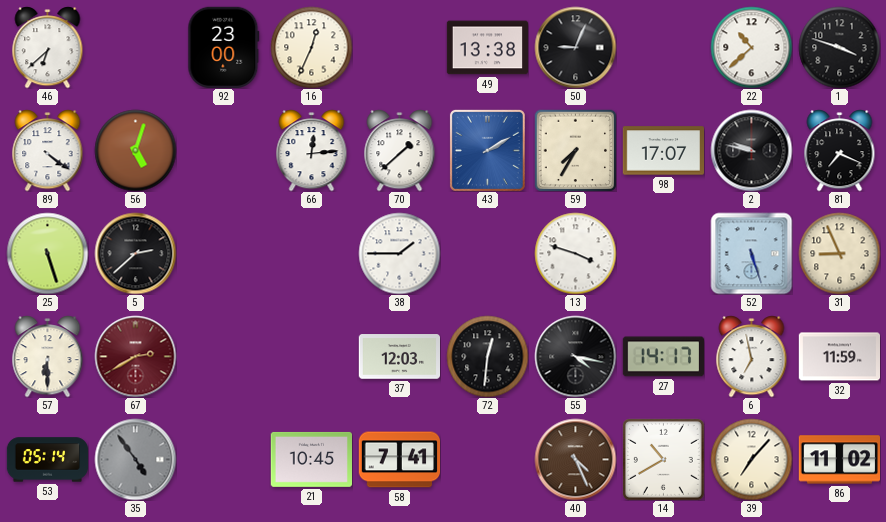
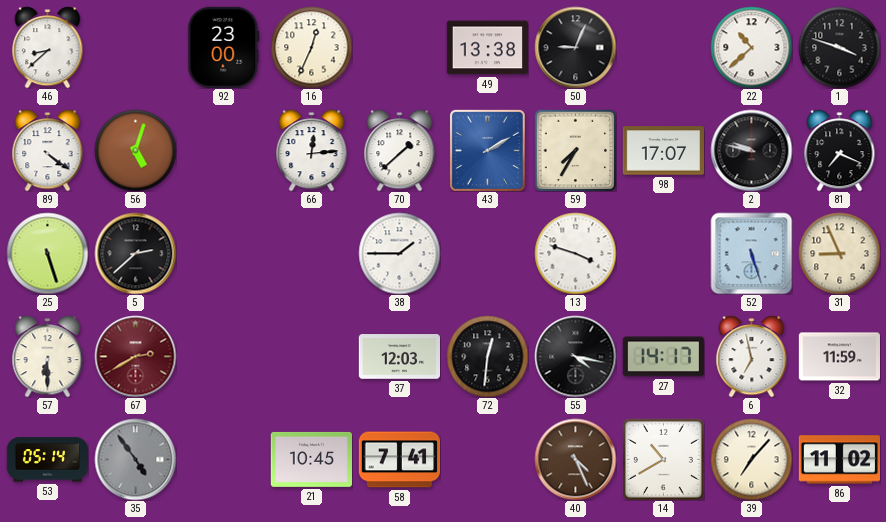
46: 6:38 -> 8:38
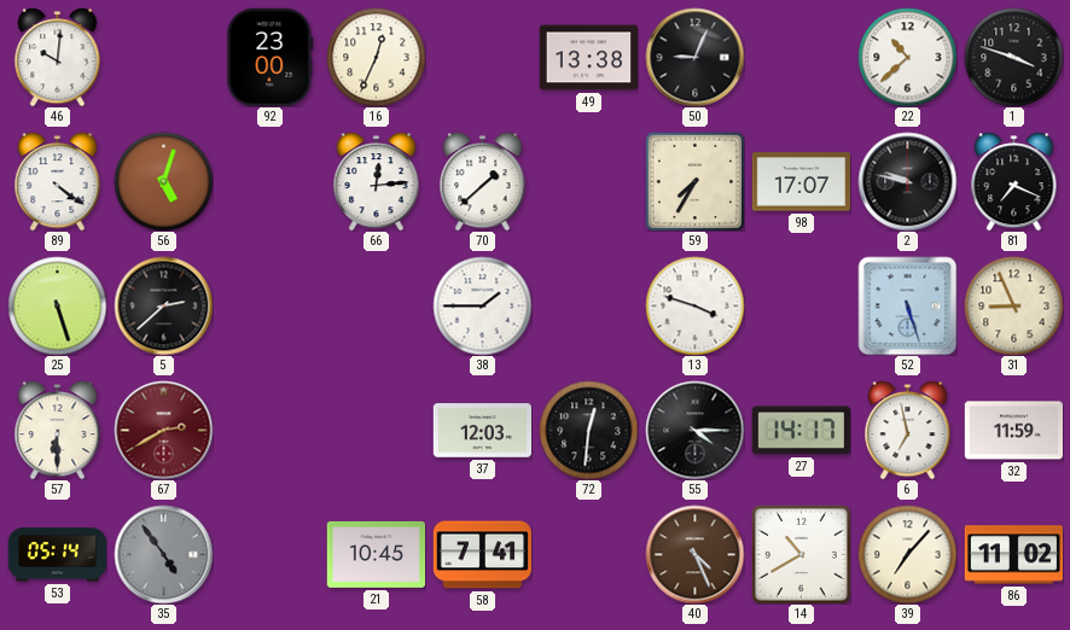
46: 8:38 -> 10:01
43: 2:10 -> none
55: 4:17 -> 4:15
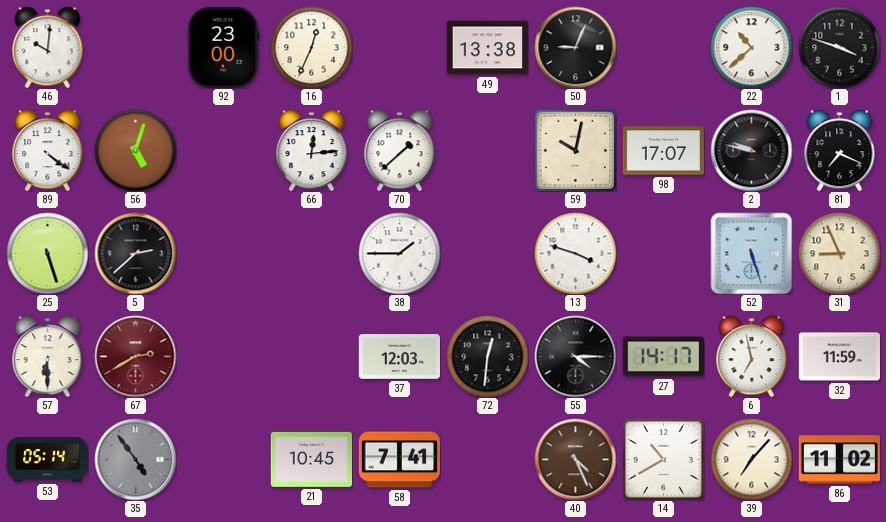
59: 7:35 -> 10:02
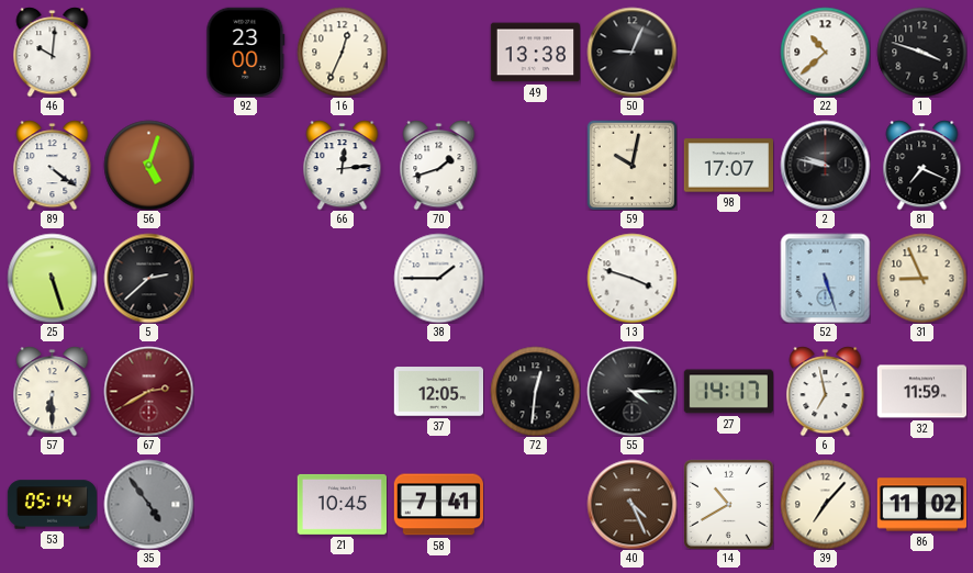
70: 1:38 -> 1:42
37: 12:03 -> 12:05
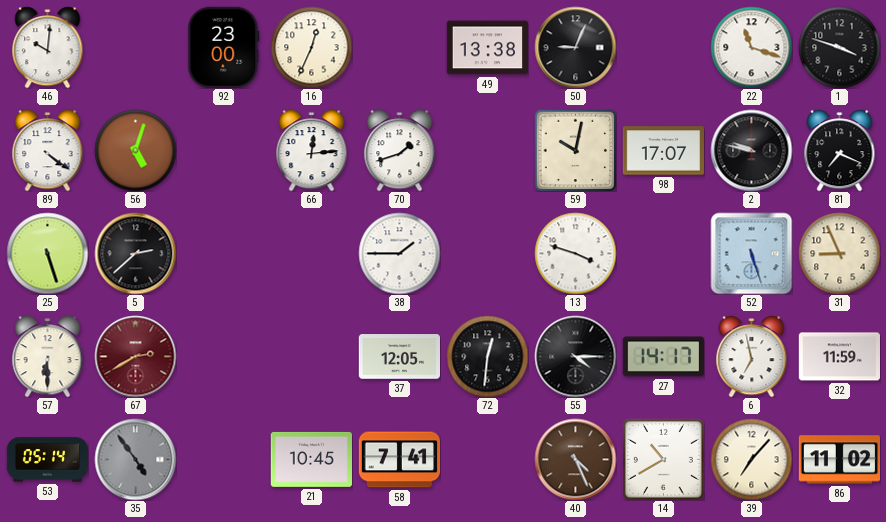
22: 10:38 -> 11:18
